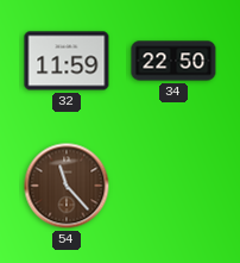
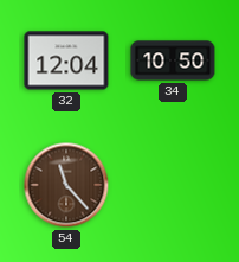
32: 11:59 -> 12:04
34: 22:50 -> 10:50
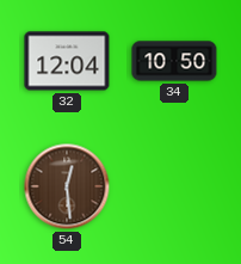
54: 11:23 -> 12:29
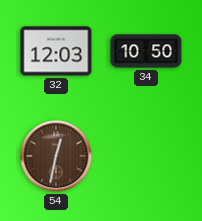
32: 12:04 -> 12:03
54: 12:29 -> 12:32
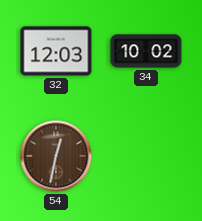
34: 10:50 -> 10:02
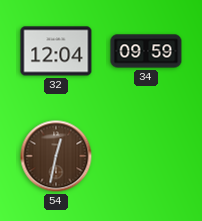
32: 12:03 -> 12:04
34: 10:02 -> 09:59
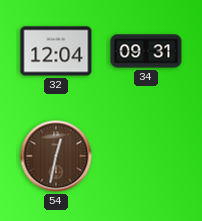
34: 09:59 -> 09:31
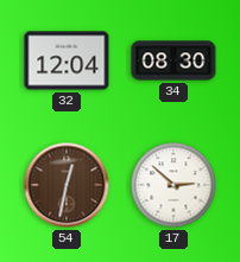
34: 09:31 -> 08:30
17: none -> 2:52
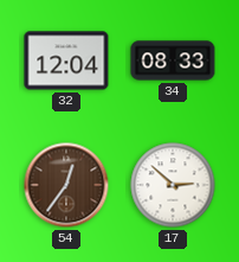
34: 08:30 -> 08:33
54: 12:32 -> 12:36
